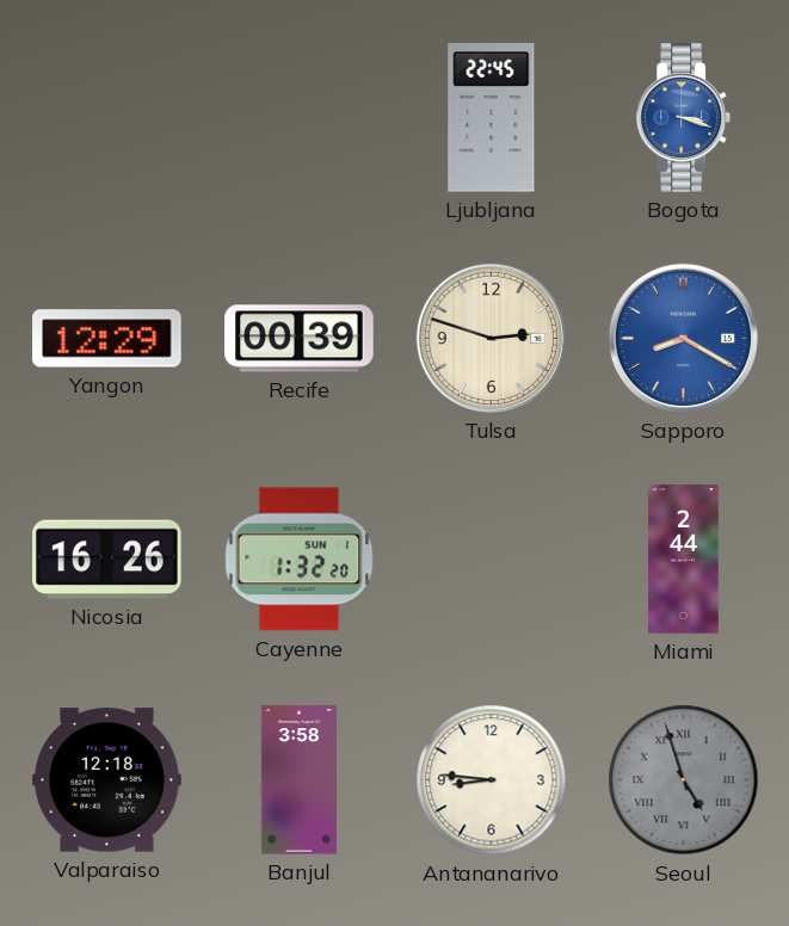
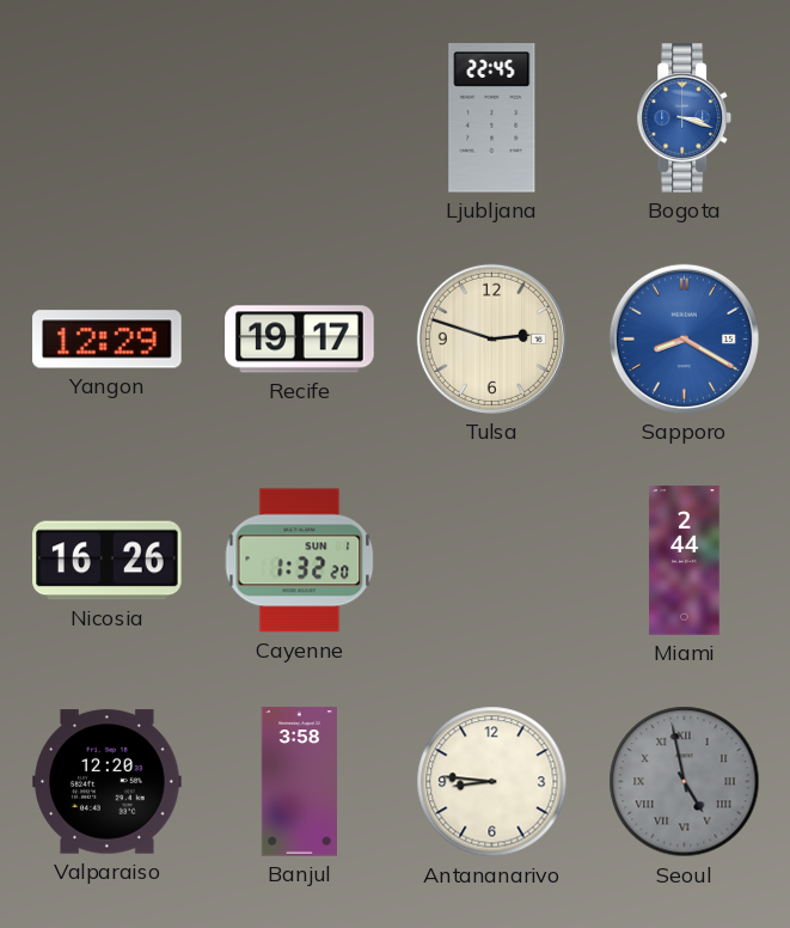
Recife: 00:39 -> 19:17
Valparaiso: 12:18 -> 12:20
Seoul: 4:57 -> 4:58
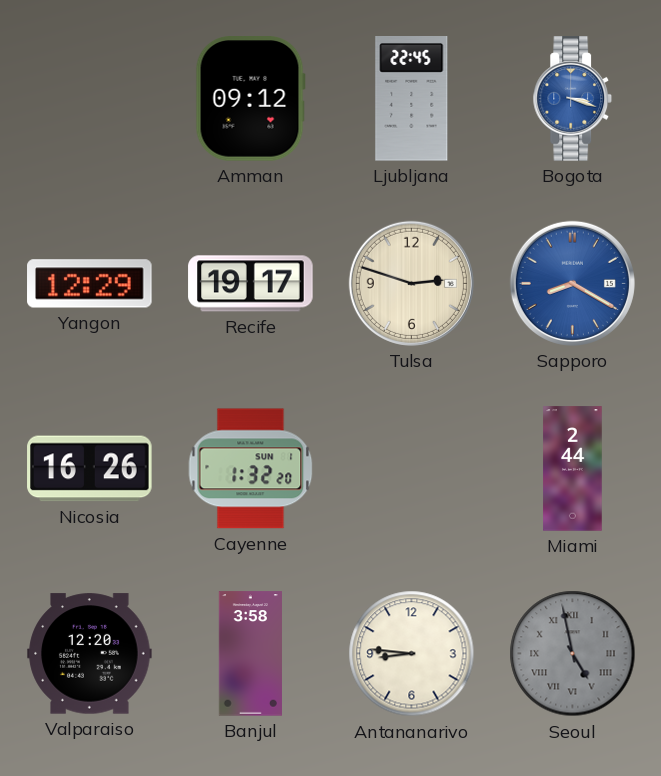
Amman: none -> 09:12
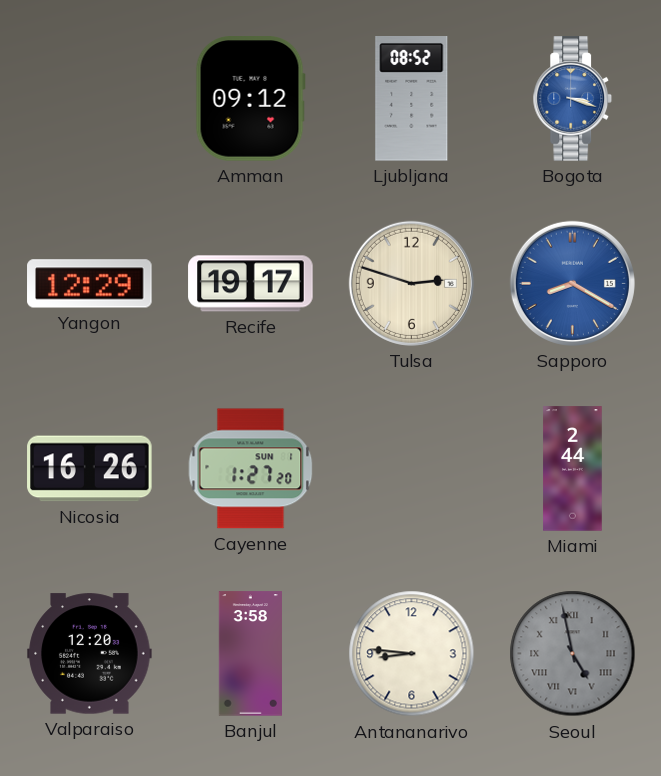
Ljubljana: 22:45 -> 08:52
Cayenne: 1:32 -> 1:27
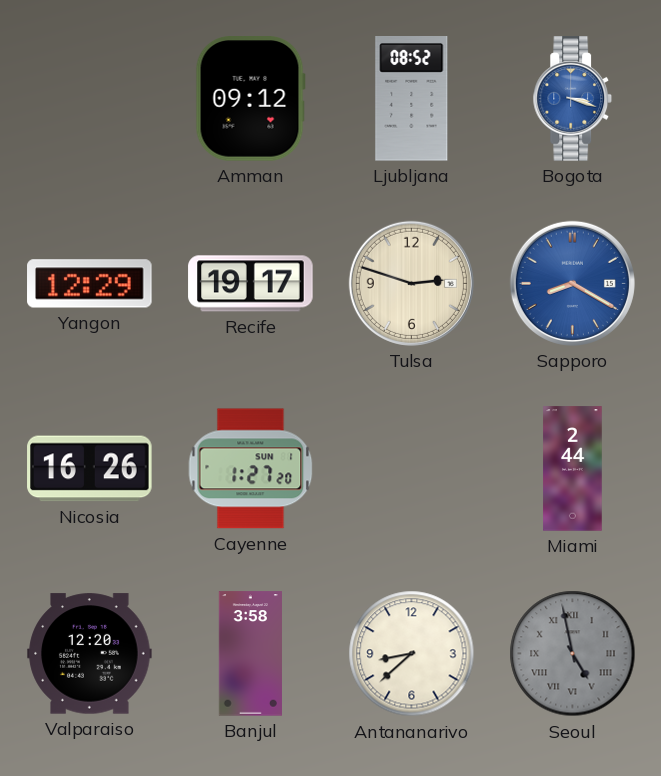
Antananarivo: 8:46 -> 8:38
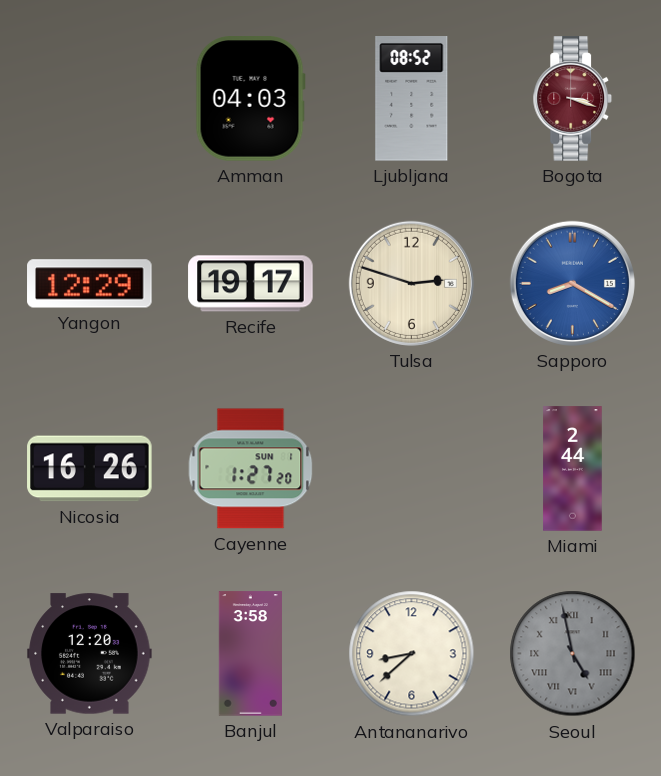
Amman: 09:12 -> 04:03
Bogota dial: blue -> burgundy
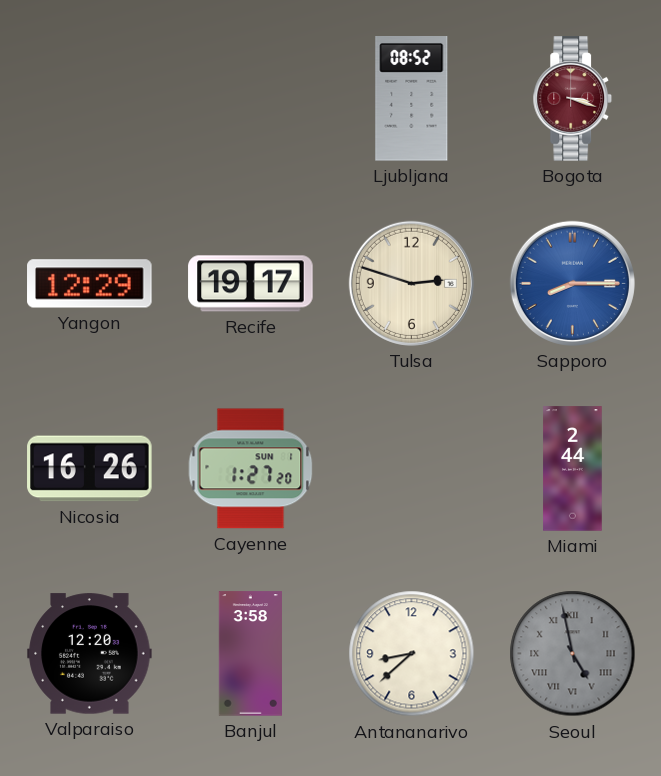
Amman: 04:03 -> none
Sapporo: 8:20 -> 8:15
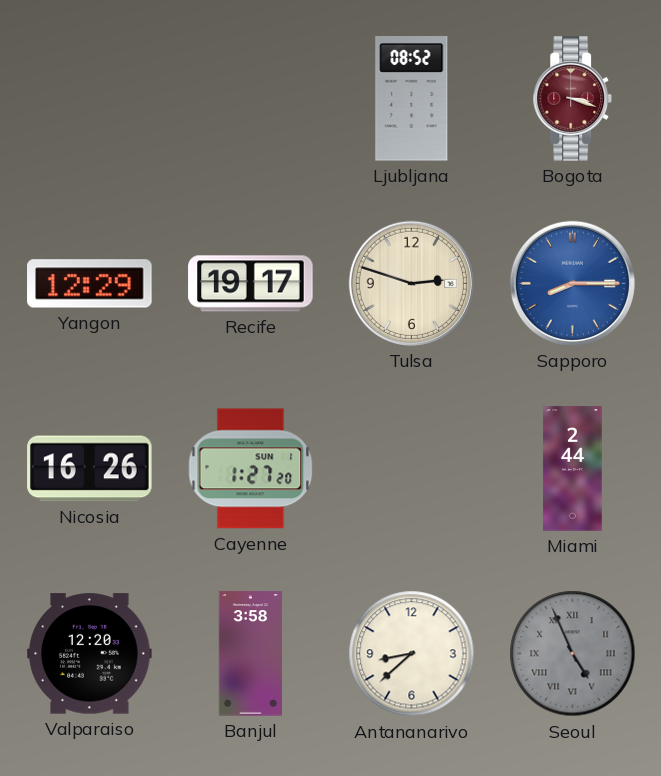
Seoul: 4:58 -> 4:56
